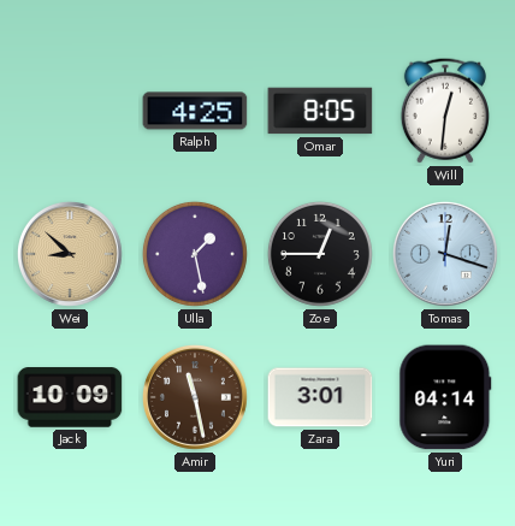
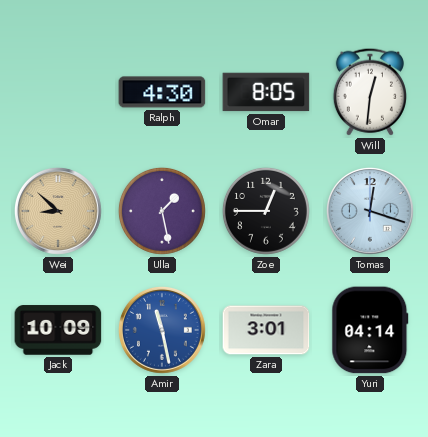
Ralph: 4:25 -> 4:30
Amir dial: brown -> blue
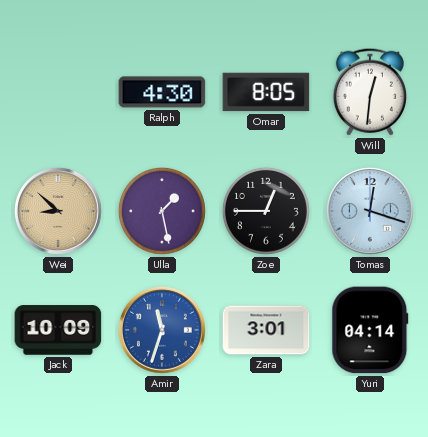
Amir: 11:28 -> 11:33
